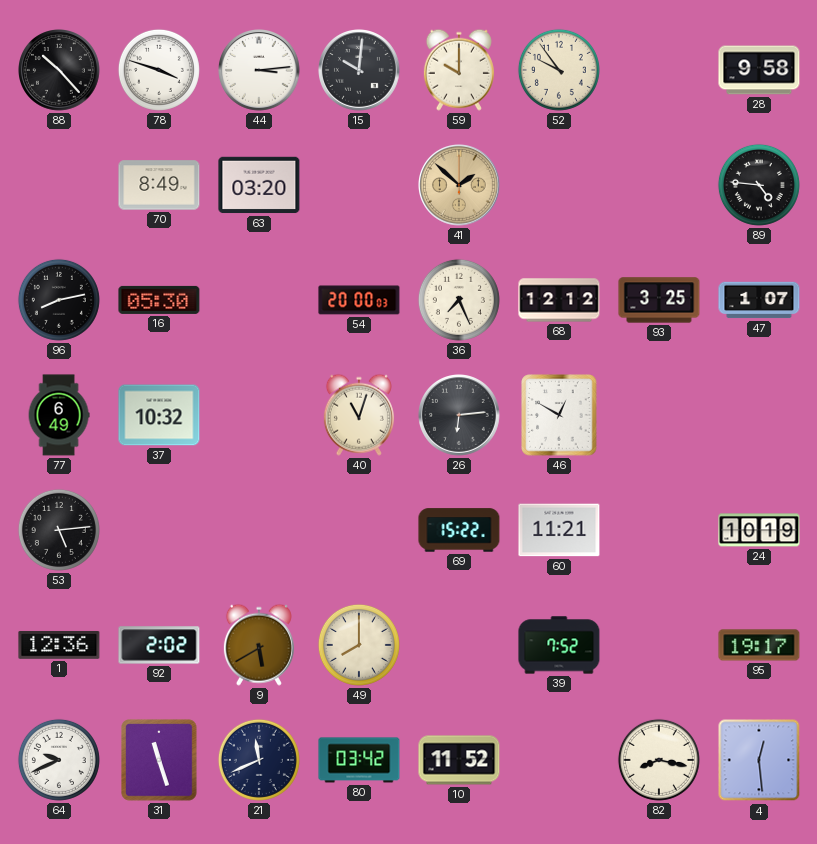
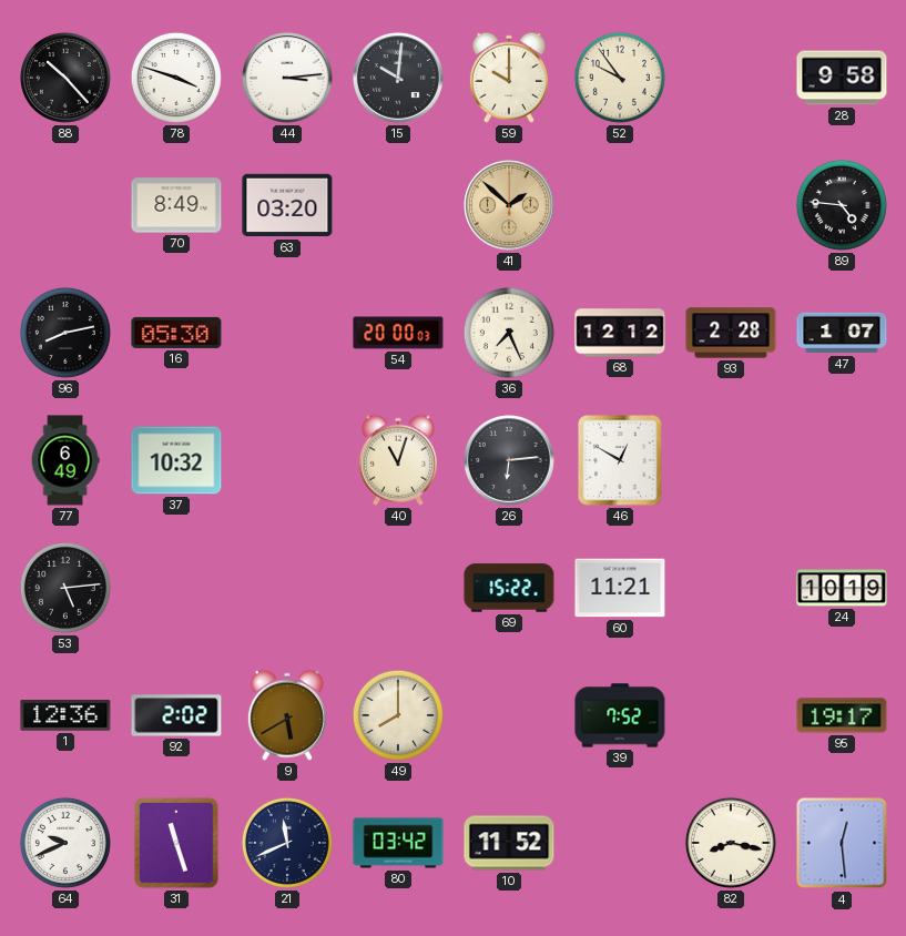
93: 3:25 -> 2:28
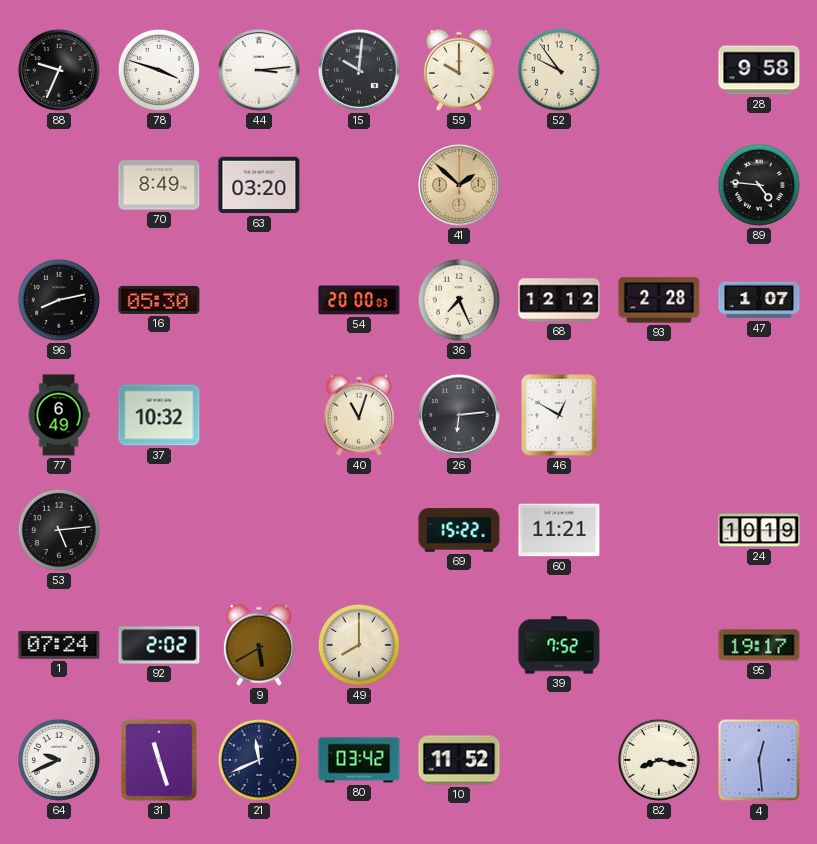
88: 10:23 -> 9:34
1: 12:36 -> 07:24
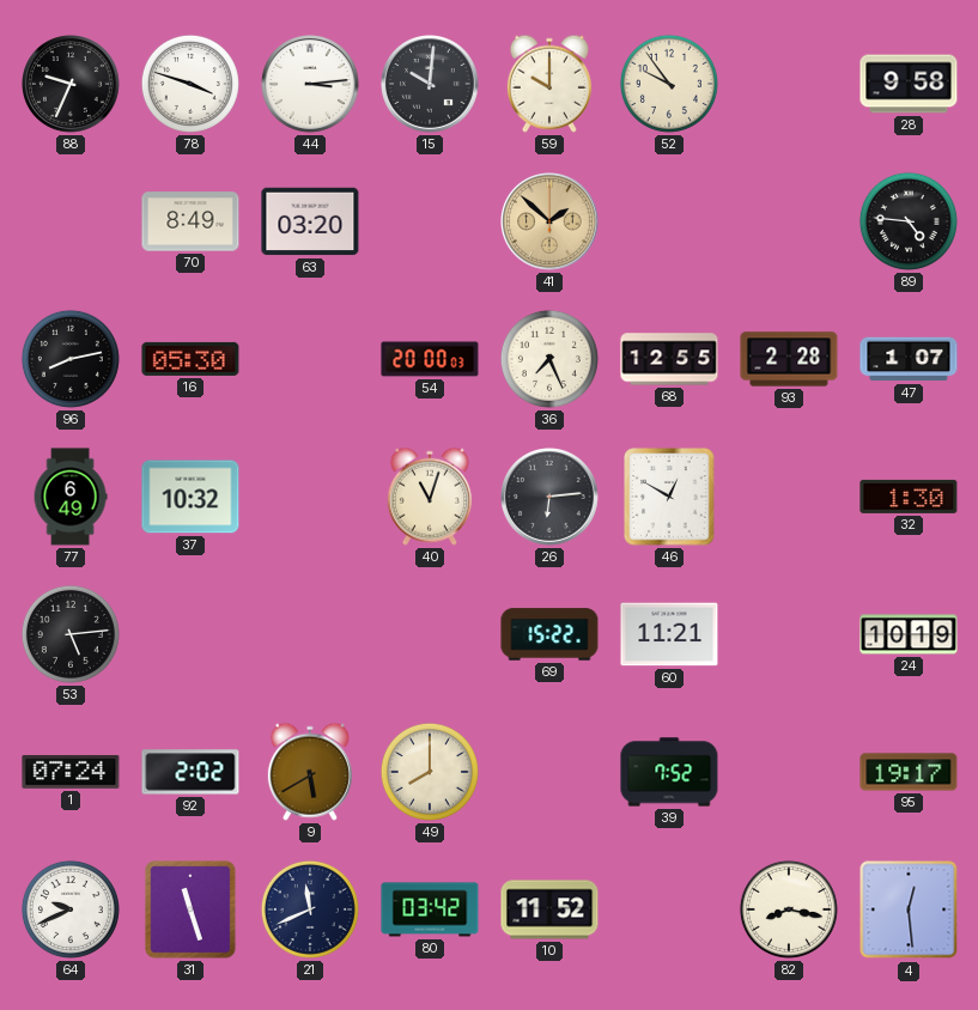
68: 12:12 -> 12:55
32: none -> 1:30
